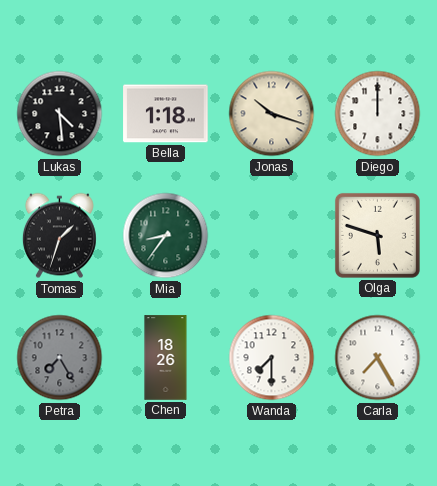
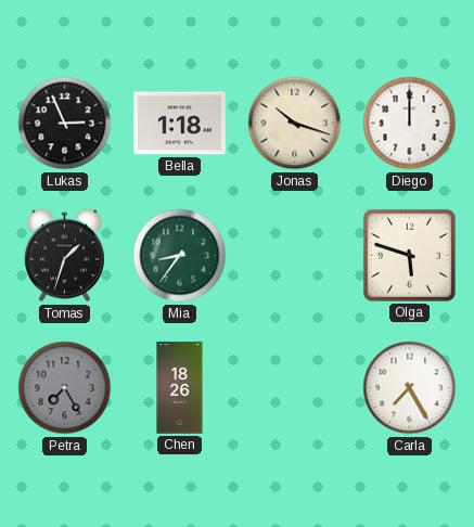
Lukas: 4:29 -> 2:56
Wanda: 7:30 -> none
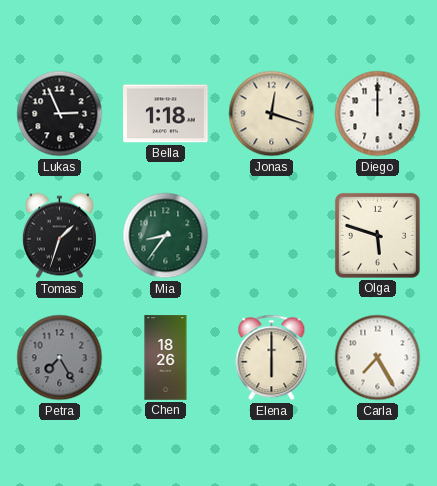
Jonas: 10:18 -> 12:18
Elena: none -> 6:00
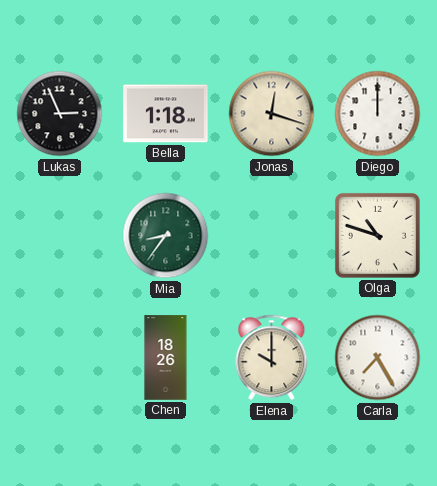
Tomas: 1:33 -> none
Olga: 5:48 -> 10:48
Petra: 7:25 -> none
Elena: 6:00 -> 10:00
